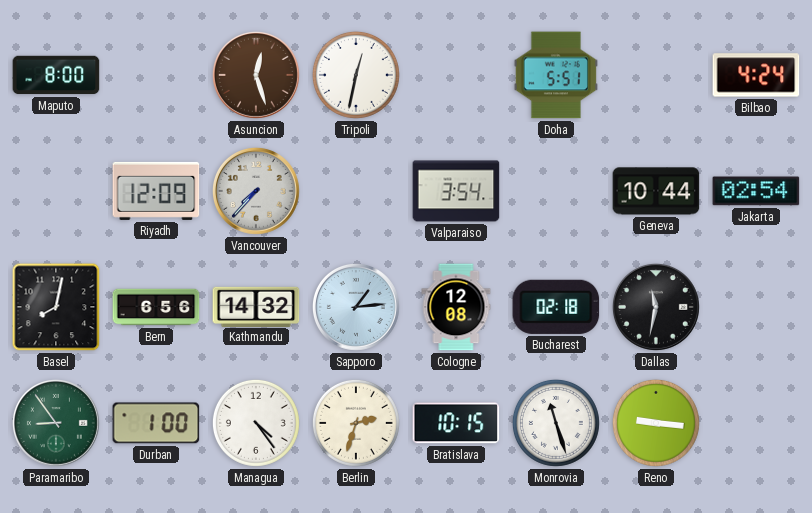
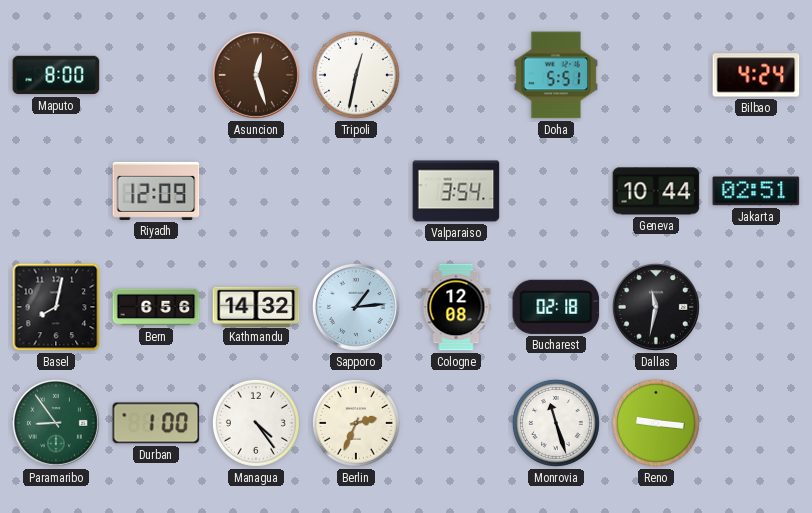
Vancouver: 7:37 -> none
Jakarta: 02:54 -> 02:51
Berlin: 2:33 -> 2:34
Bratislava: 10:15 -> none
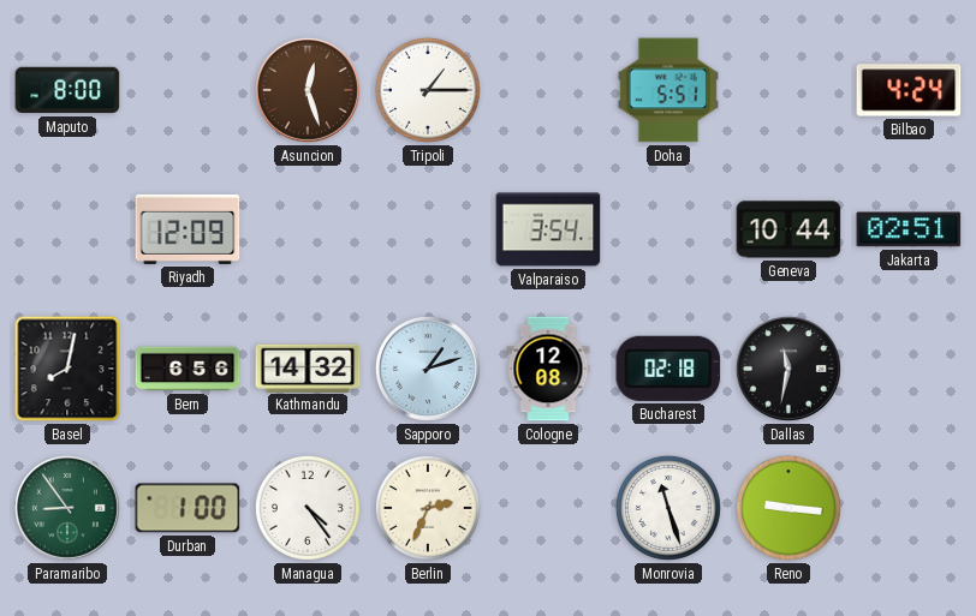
Tripoli: 12:32 -> 1:15
Sapporo: 1:14 -> 1:12
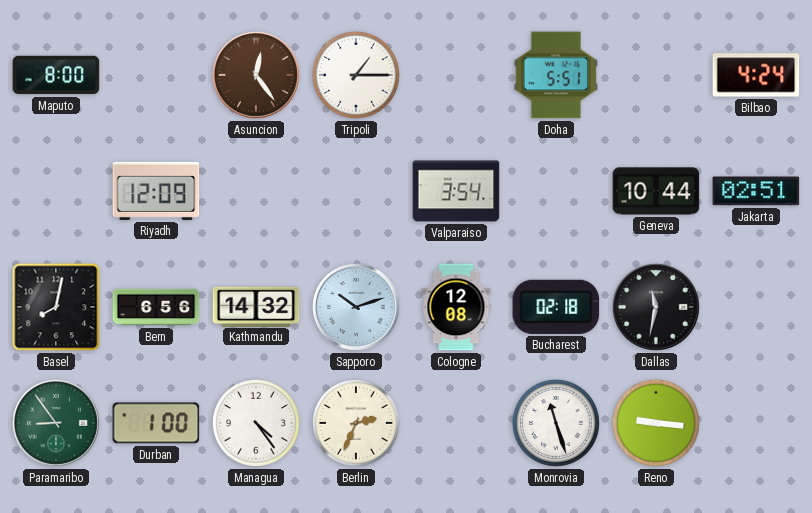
Asuncion: 12:27 -> 12:24
Sapporo: 1:12 -> 10:12
